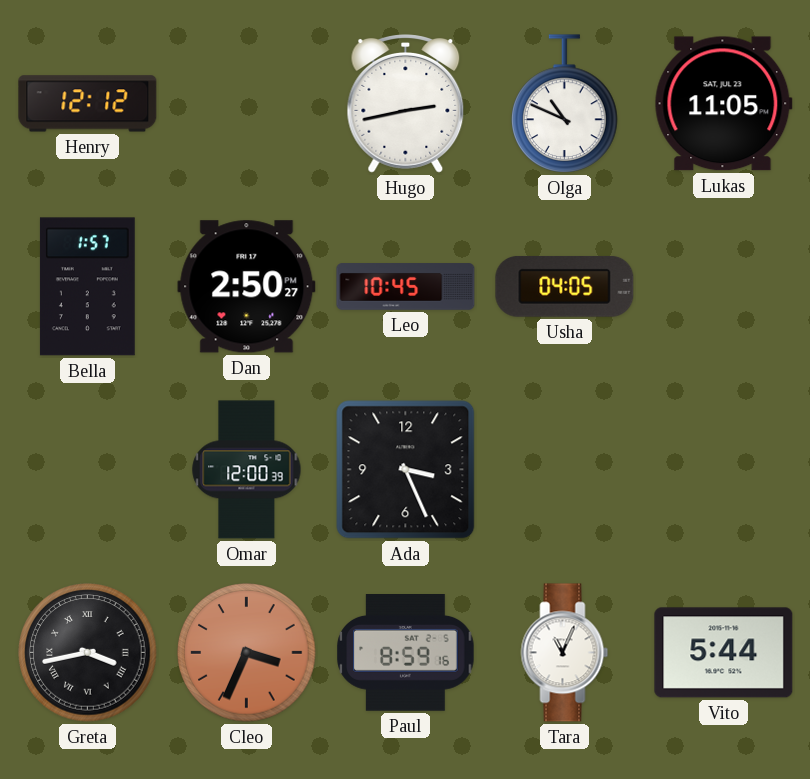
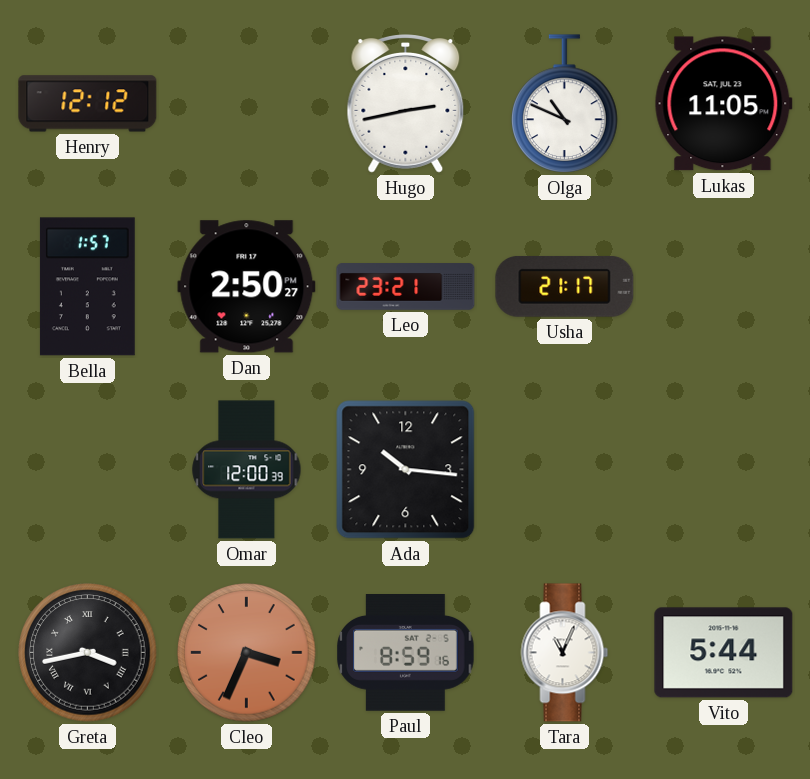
Leo: 10:45 -> 23:21
Usha: 04:05 -> 21:17
Ada: 3:26 -> 10:16
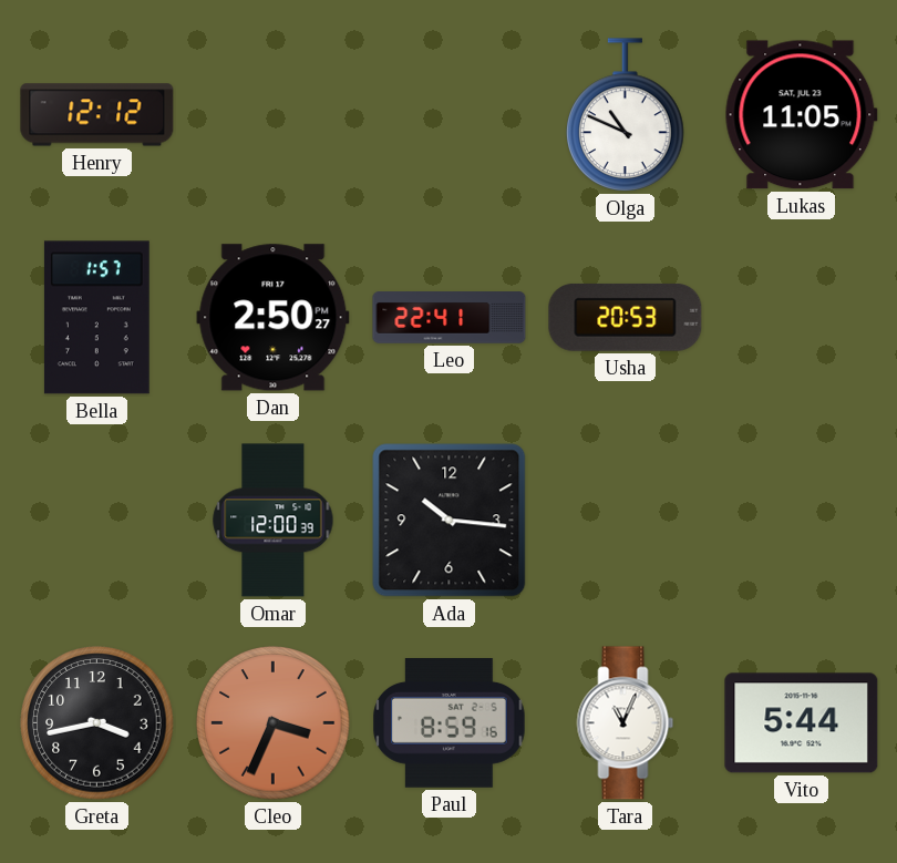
Hugo: 2:43 -> none
Leo: 23:21 -> 22:41
Usha: 21:17 -> 20:53
Greta numerals: Roman -> Arabic
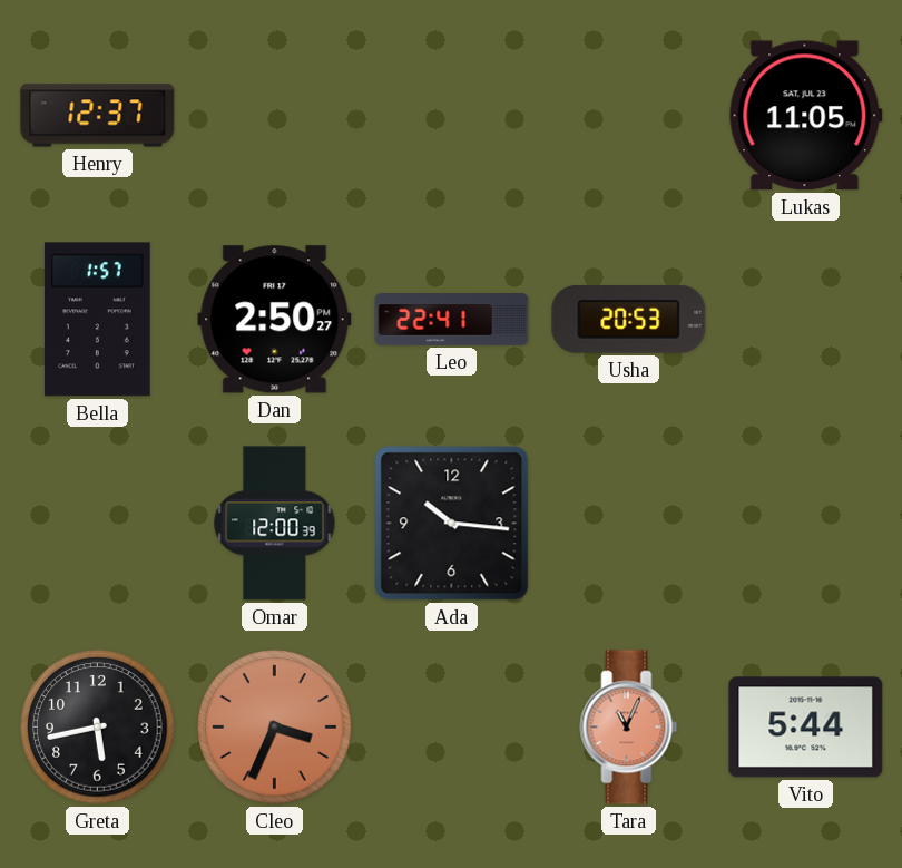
Henry: 12:12 -> 12:37
Olga: 10:49 -> none
Greta: 3:43 -> 5:43
Paul: 8:59 -> none
Tara dial: white -> salmon
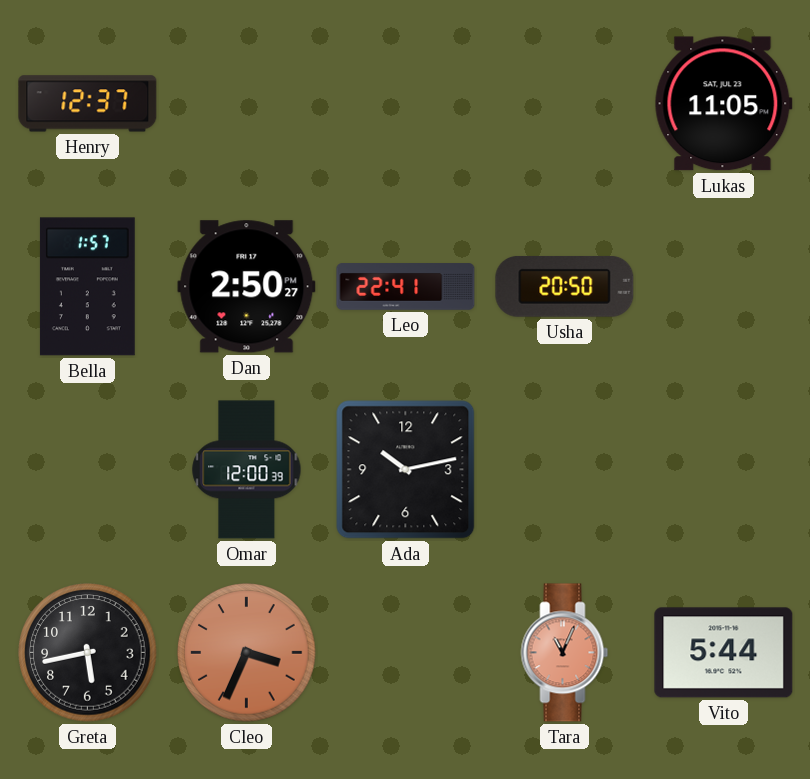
Usha: 20:53 -> 20:50
Ada: 10:16 -> 10:13
